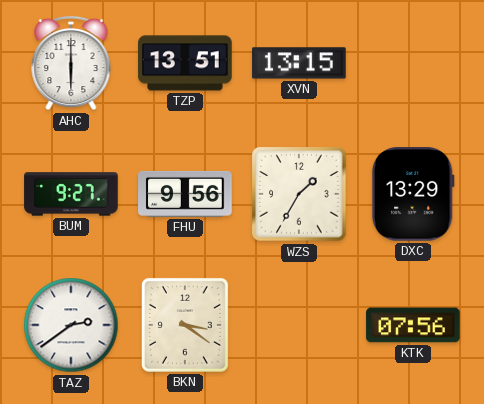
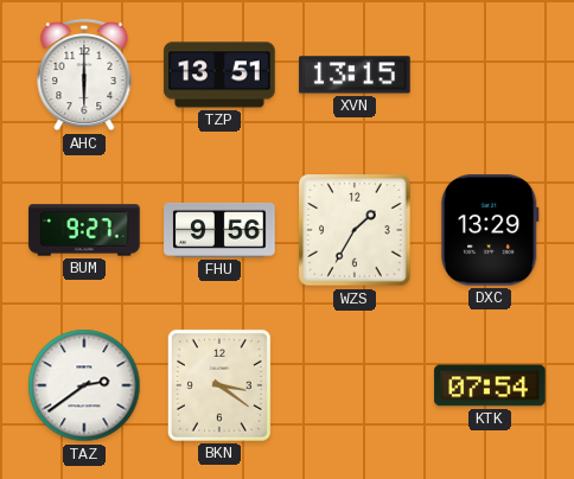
KTK: 07:56 -> 07:54
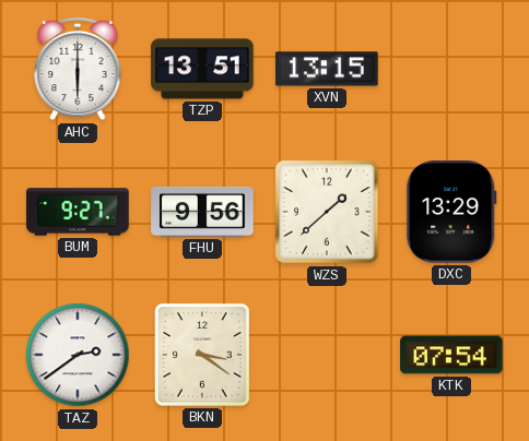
WZS: 1:35 -> 1:38
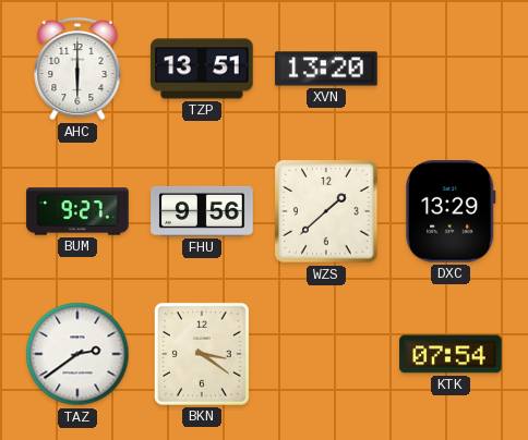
XVN: 13:15 -> 13:20
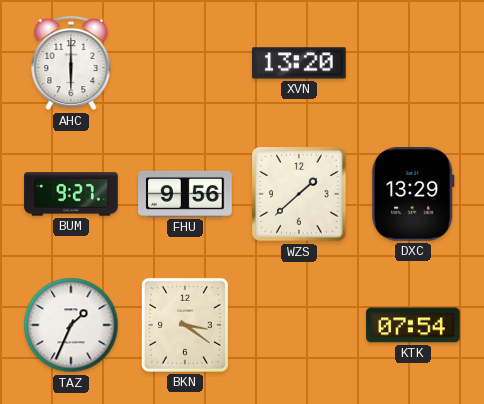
TZP: 13:51 -> none
TAZ: 2:39 -> 1:34
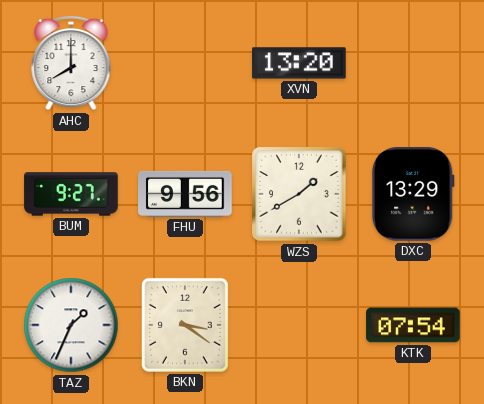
AHC: 6:00 -> 8:00
WZS: 1:38 -> 1:40
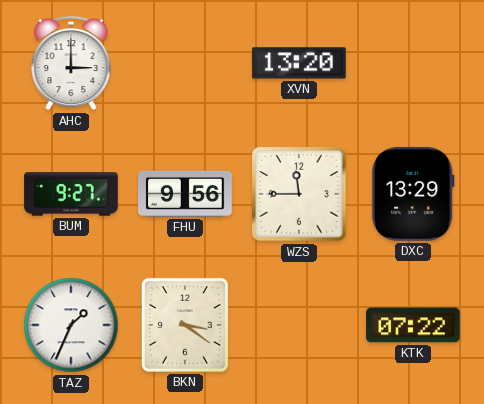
AHC: 8:00 -> 3:00
WZS: 1:40 -> 11:45
KTK: 07:54 -> 07:22
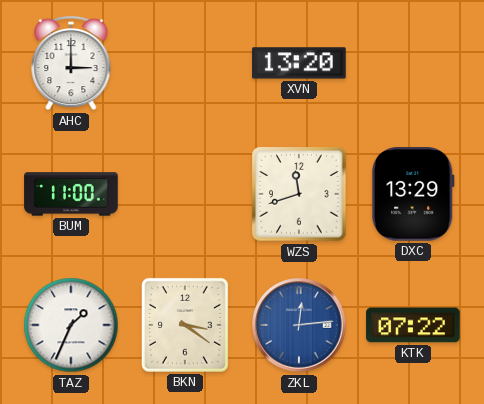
BUM: 9:27 -> 11:00
FHU: 9:56 -> none
WZS: 11:45 -> 11:42
ZKL: none -> 12:14
